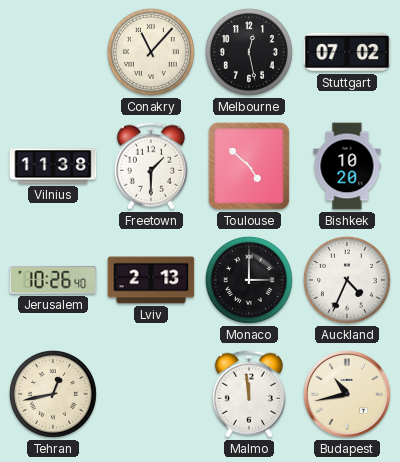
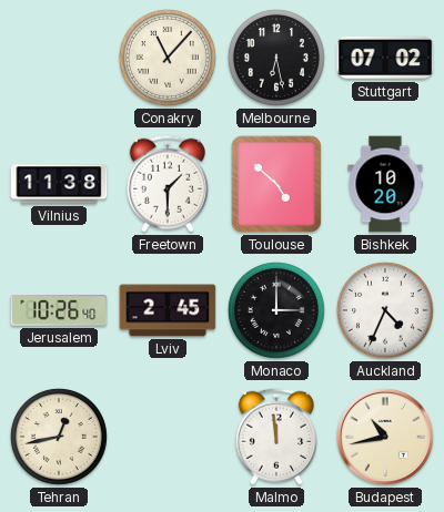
Melbourne: 12:28 -> 6:28
Lviv: 2:13 -> 2:45
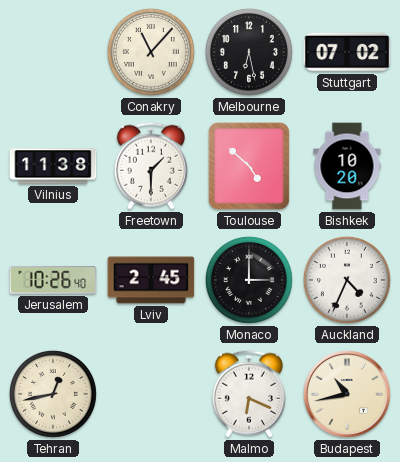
Malmo: 11:59 -> 6:19
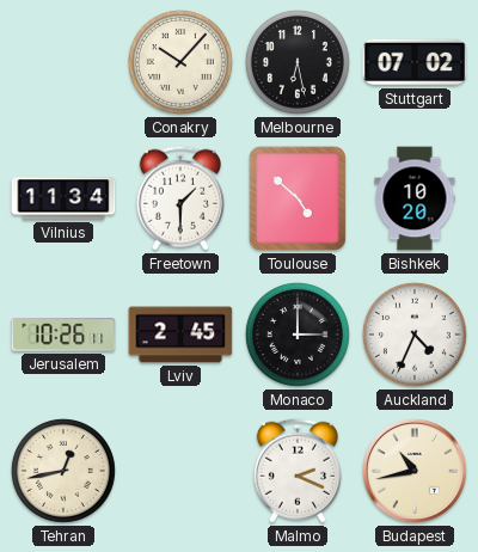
Conakry: 11:07 -> 10:07
Vilnius: 11:38 -> 11:34
Jerusalem: 10:26:40 -> 10:26:11
Malmo: 6:19 -> 2:19
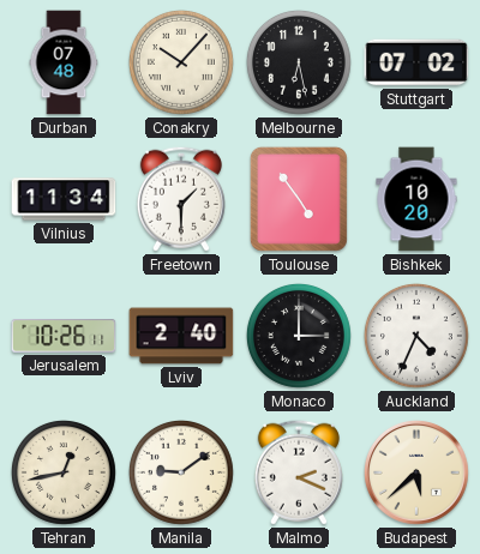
Durban: none -> 07:48
Toulouse: 4:52 -> 4:54
Lviv: 2:45 -> 2:40
Manila: none -> 9:09
Budapest: 10:43 -> 5:38
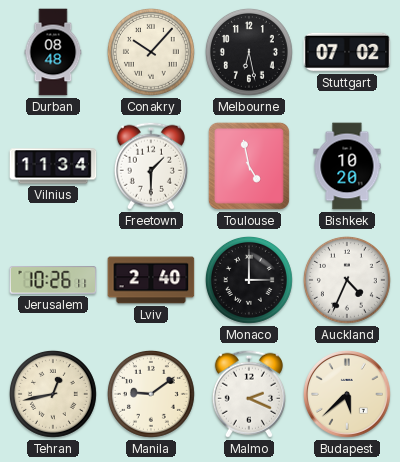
Durban: 07:48 -> 08:48
Toulouse: 4:54 -> 4:58
